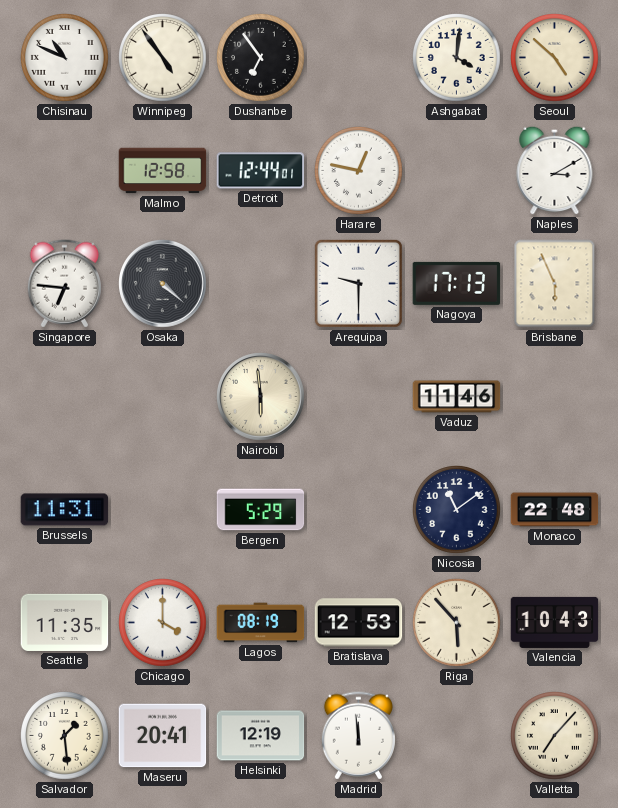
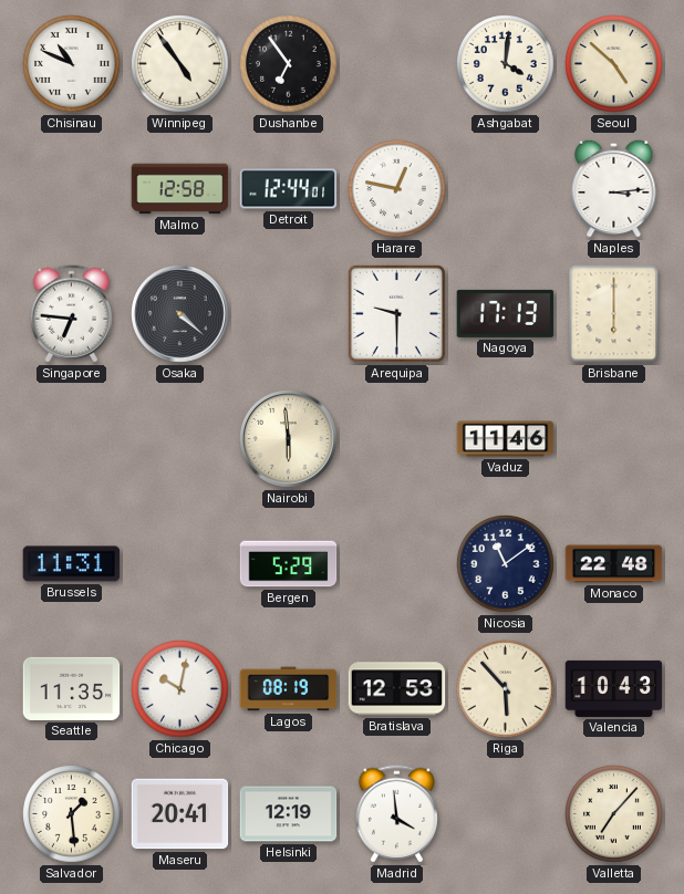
Naples: 3:10 -> 3:14
Brisbane: 5:56 -> 6:00
Chicago: 4:00 -> 10:02
Madrid: 11:59 -> 3:59
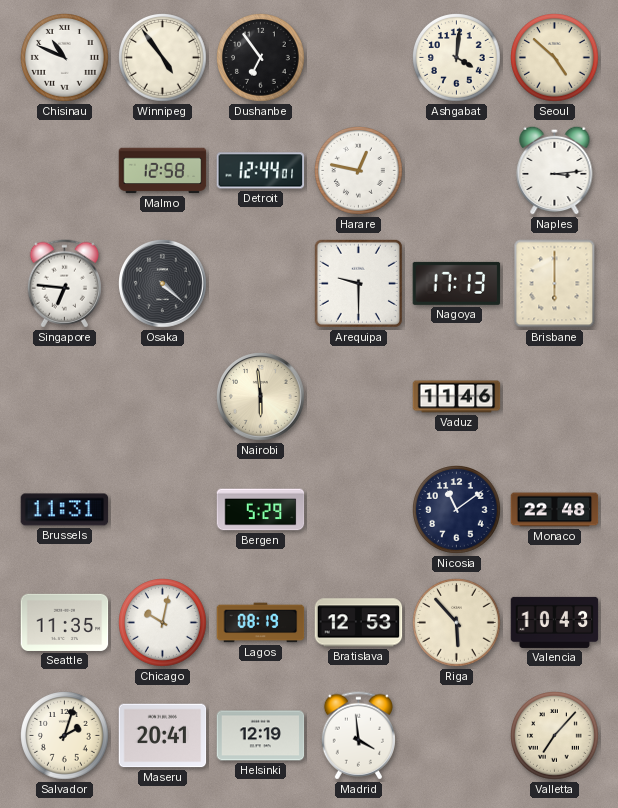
Salvador: 1:29 -> 2:03
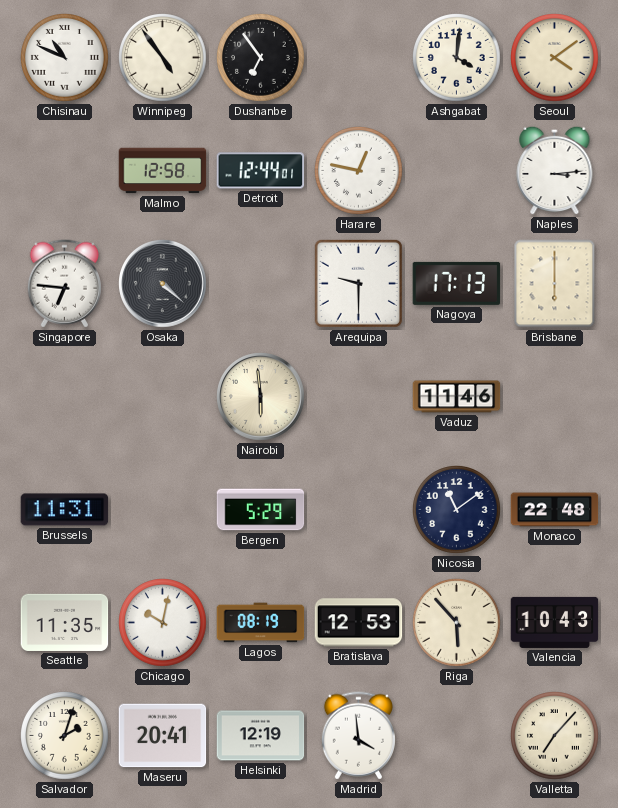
Seoul: 4:52 -> 4:09
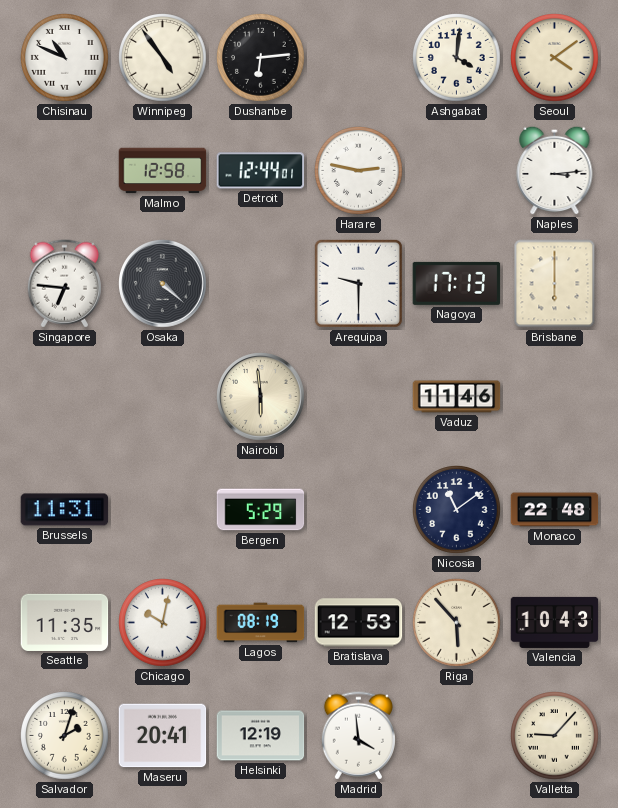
Dushanbe: 6:54 -> 6:14
Harare: 12:47 -> 2:47
Valletta: 7:07 -> 9:07
